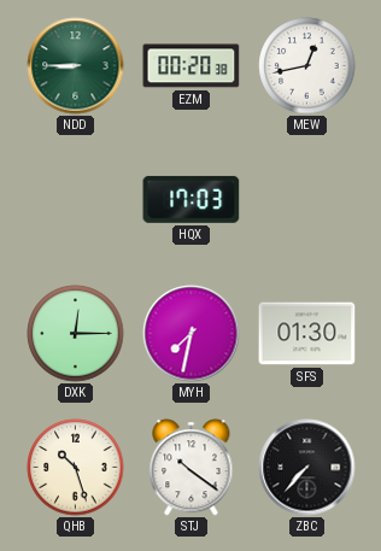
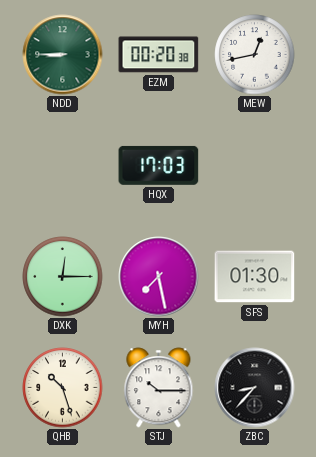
MYH: 7:32 -> 7:28
STJ: 10:21 -> 10:15
ZBC: 7:37 -> 8:37
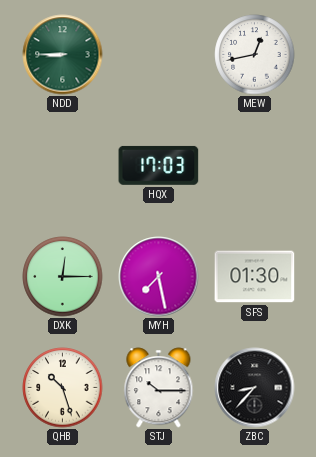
EZM: 00:20 -> none
